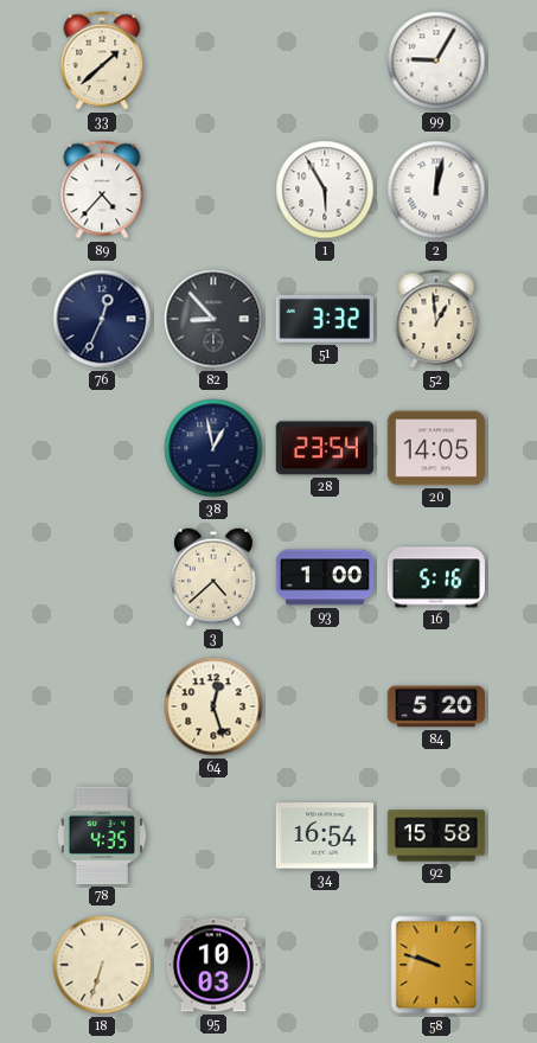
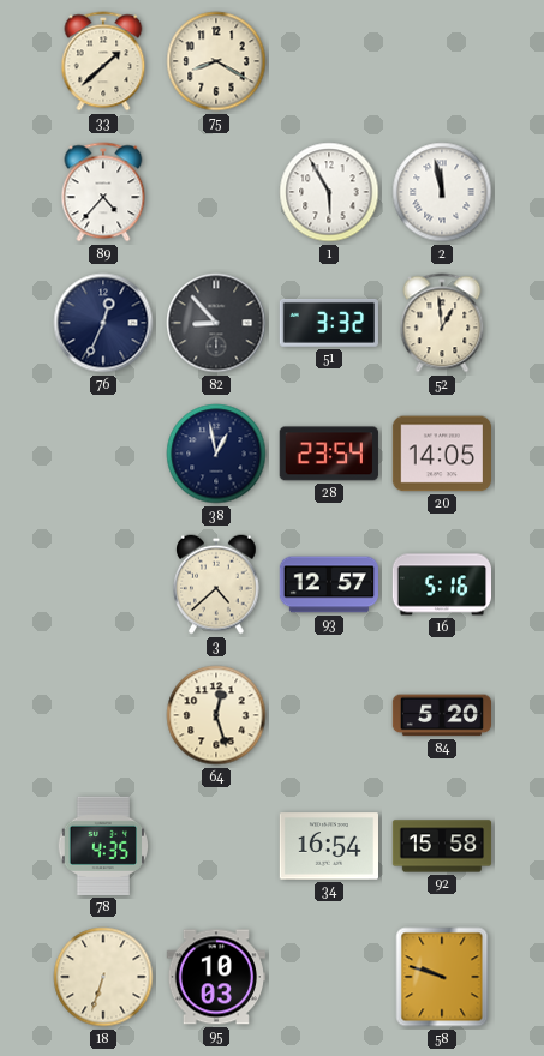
75: none -> 8:20
99: 9:05 -> none
2: 12:02 -> 11:58
93: 1:00 -> 12:57
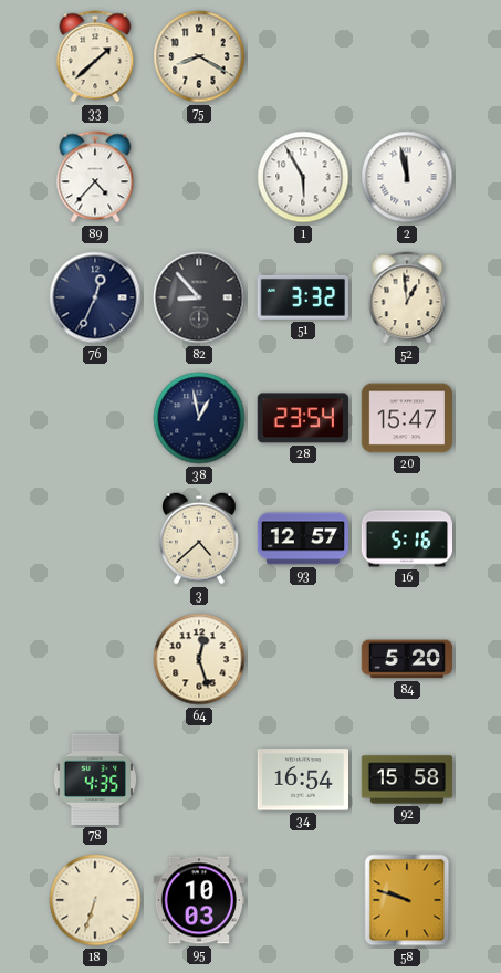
20: 14:05 -> 15:47
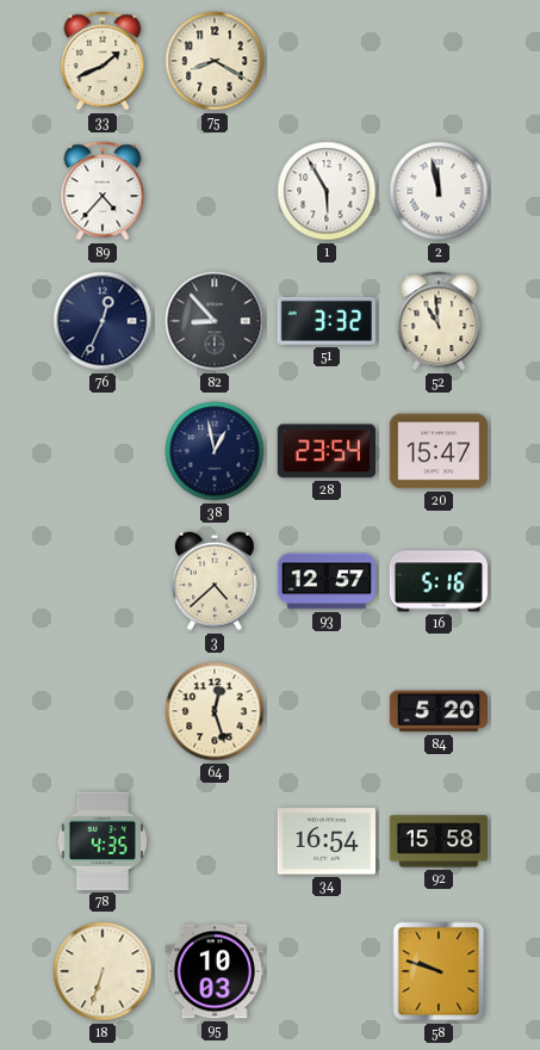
33: 1:38 -> 1:41
52: 12:59 -> 10:59
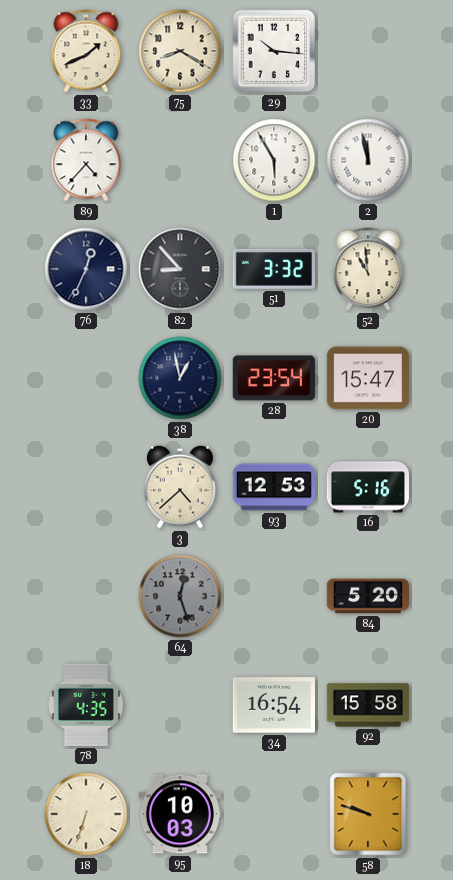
29: none -> 10:16
93: 12:57 -> 12:53
64 dial: cream -> grey
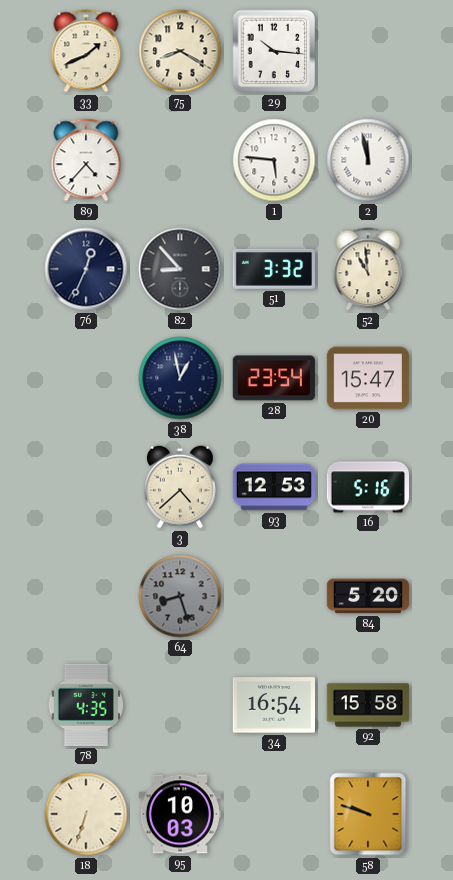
1: 5:55 -> 5:46
64: 12:27 -> 8:27
